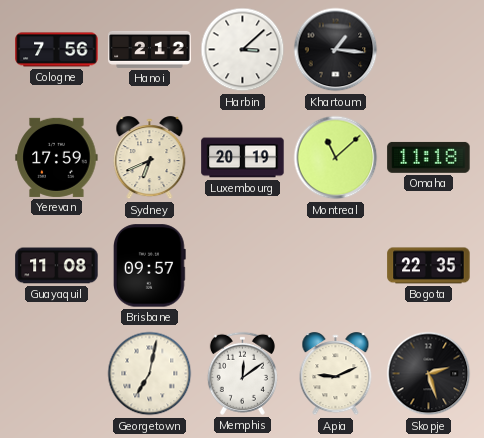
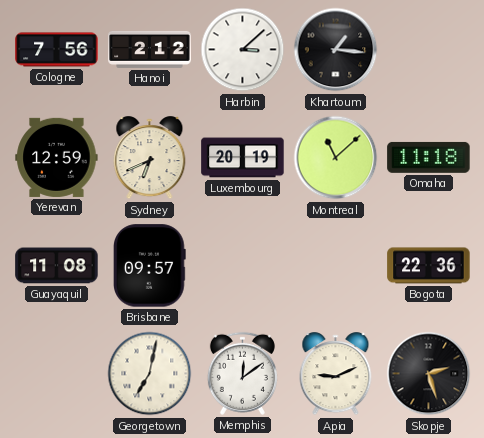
Yerevan: 17:59 -> 12:59
Bogota: 22:35 -> 22:36
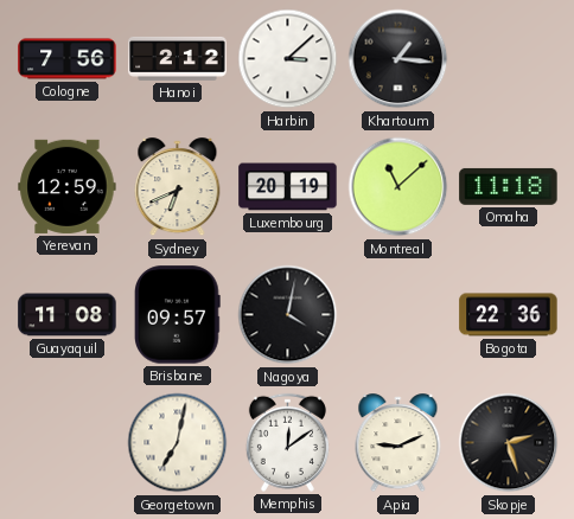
Nagoya: none -> 4:02
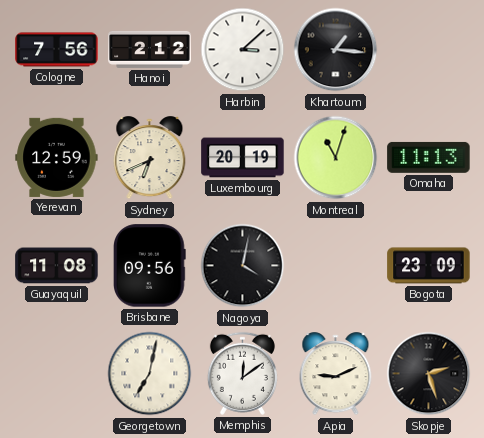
Montreal: 11:08 -> 11:03
Omaha: 11:18 -> 11:13
Brisbane: 09:57 -> 09:56
Bogota: 22:36 -> 23:09
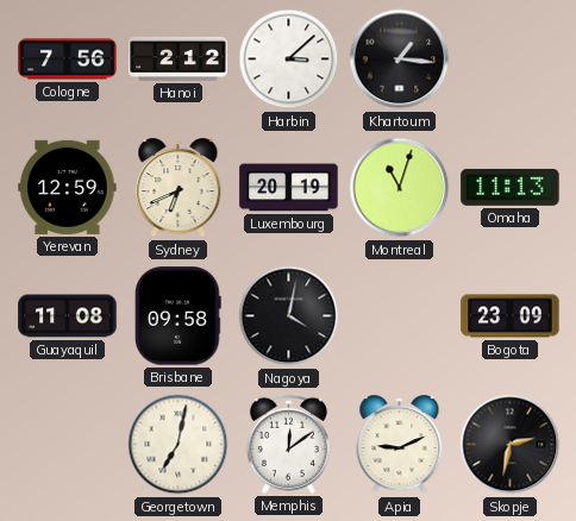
Brisbane: 09:56 -> 09:58
Skopje: 2:27 -> 2:32
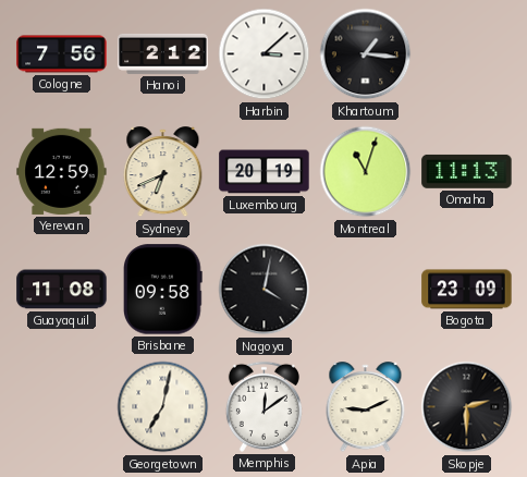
Skopje: 2:32 -> 2:30
